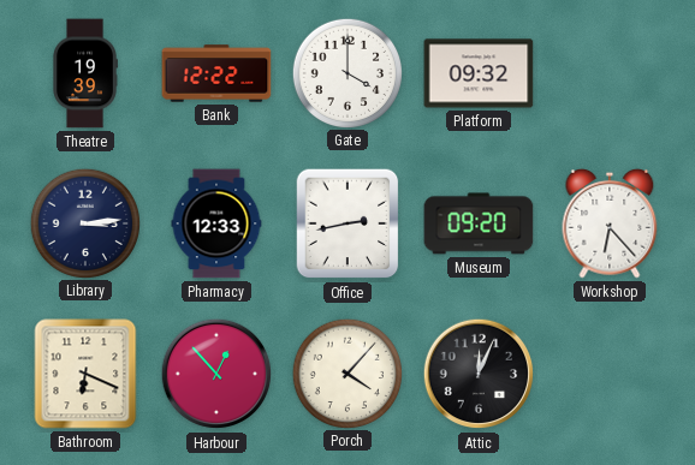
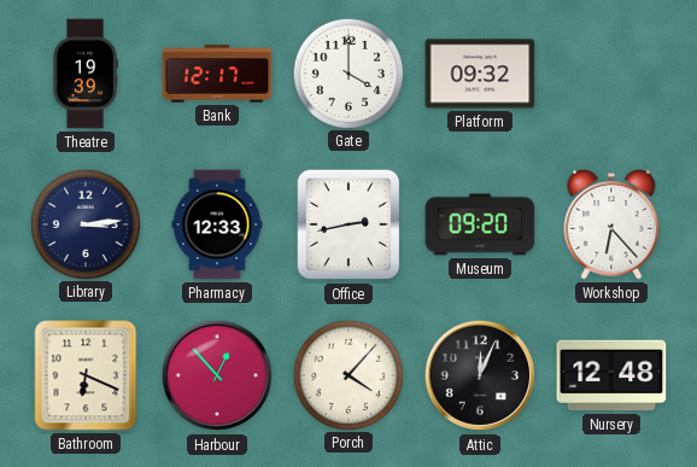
Bank: 12:22 -> 12:17
Nursery: none -> 12:48
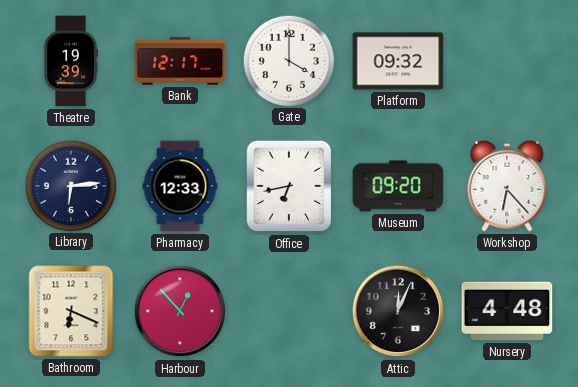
Library: 3:14 -> 6:14
Office: 2:43 -> 6:43
Porch: 4:07 -> none
Nursery: 12:48 -> 4:48
